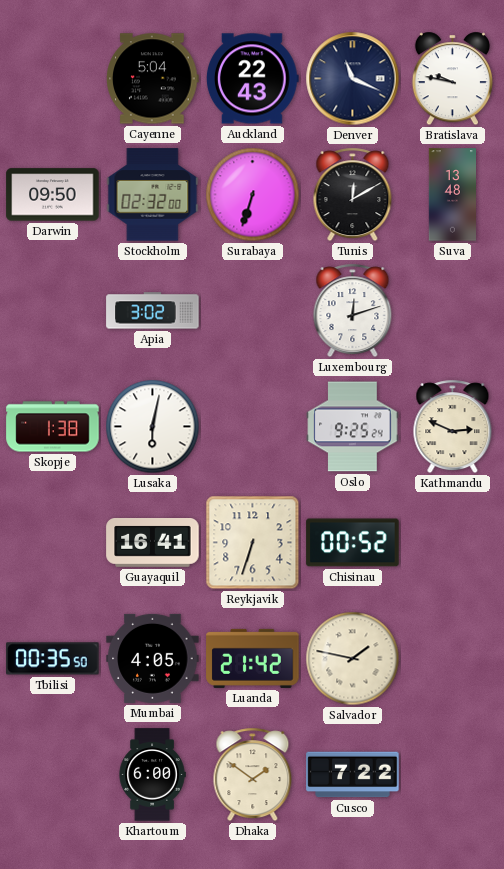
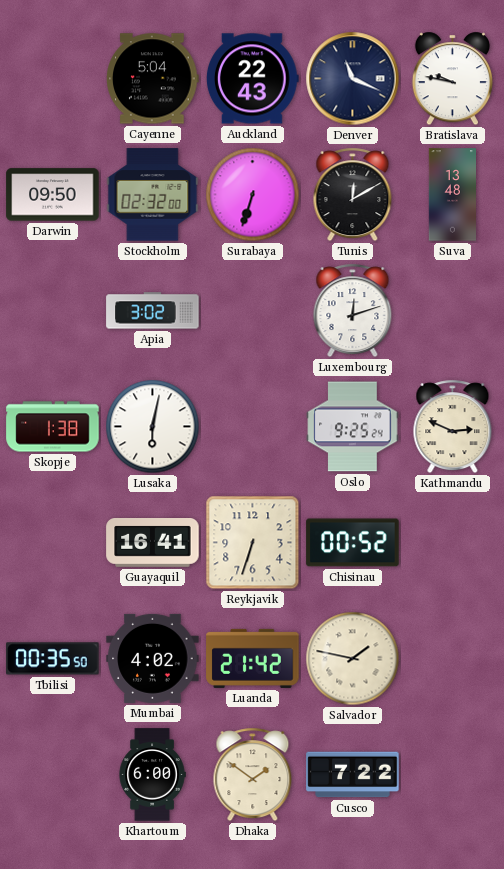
Mumbai: 4:05 -> 4:02
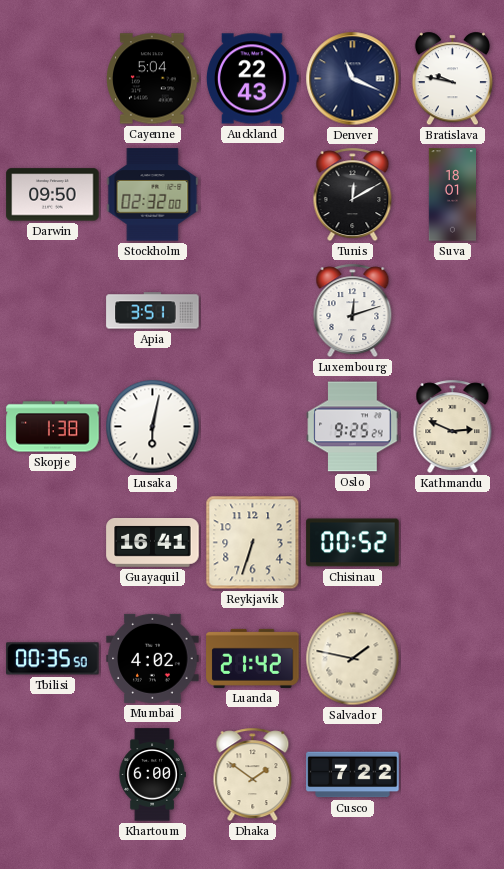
Surabaya: 6:33 -> none
Suva: 13:48 -> 18:01
Apia: 3:02 -> 3:51
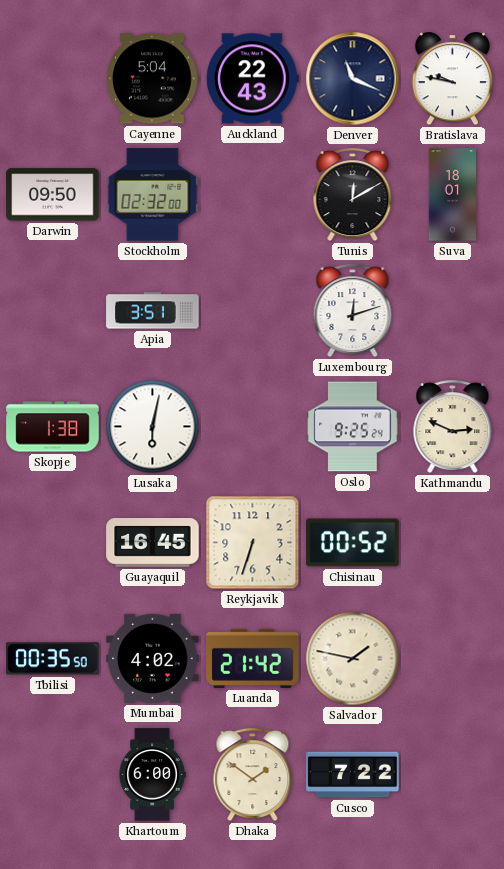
Guayaquil: 16:41 -> 16:45
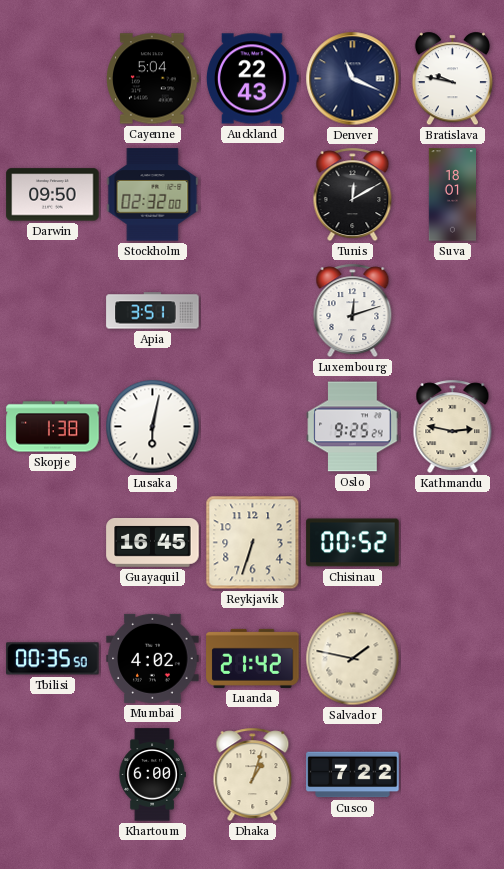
Kathmandu: 2:49 -> 2:47
Dhaka: 1:51 -> 1:03
